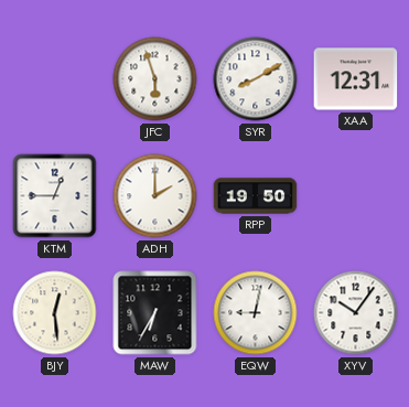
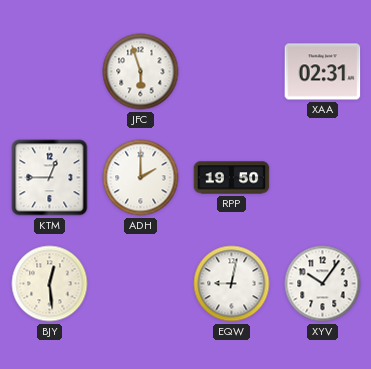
SYR: 8:10 -> none
XAA: 12:31 -> 02:31
MAW: 6:35 -> none
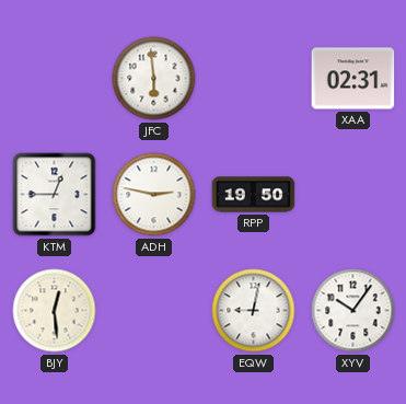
JFC: 5:57 -> 5:59
ADH: 2:00 -> 2:47
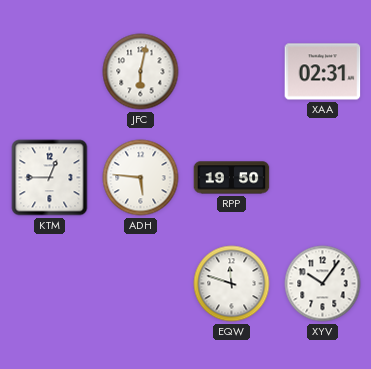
JFC: 5:59 -> 6:02
ADH: 2:47 -> 5:46
BJY: 12:29 -> none
EQW: 9:02 -> 11:48
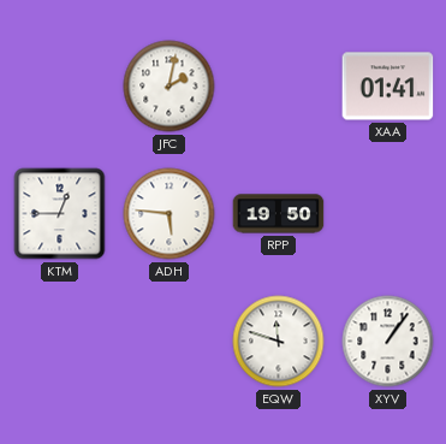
JFC: 6:02 -> 2:02
XAA: 02:31 -> 01:41
XYV: 10:06 -> 1:06
